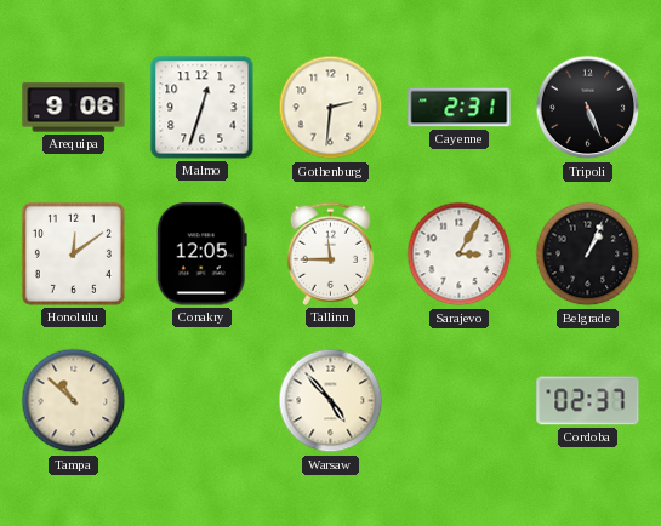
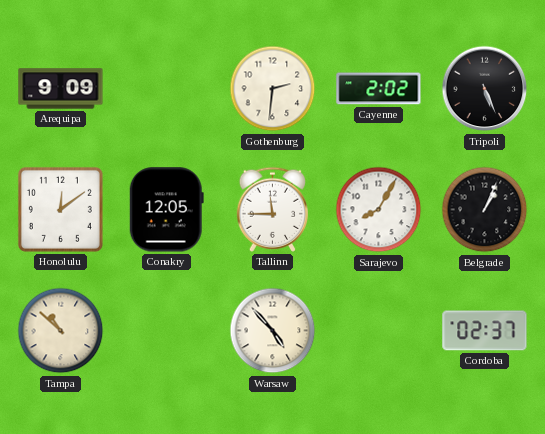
Arequipa: 9:06 -> 9:09
Malmo: 12:33 -> none
Cayenne: 2:31 -> 2:02
Sarajevo: 3:05 -> 8:05
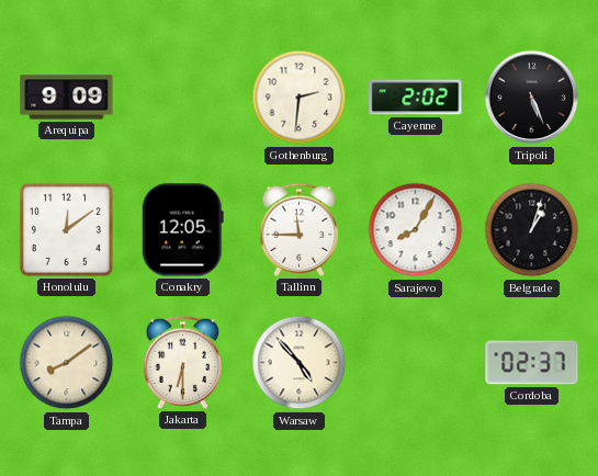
Belgrade: 1:04 -> 1:03
Tampa: 10:52 -> 8:09
Jakarta: none -> 6:30
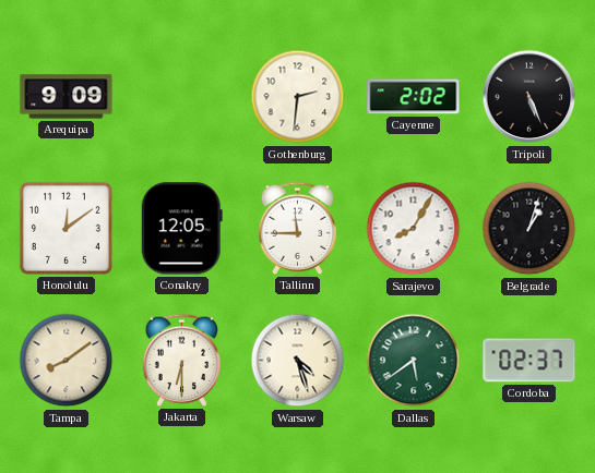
Warsaw: 4:53 -> 4:27
Dallas: none -> 5:39
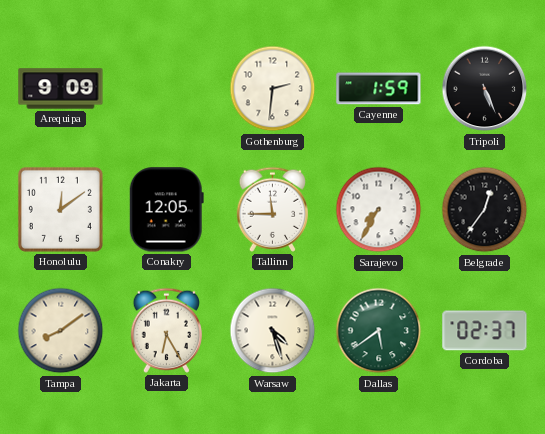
Cayenne: 2:02 -> 1:59
Sarajevo: 8:05 -> 7:35
Belgrade: 1:03 -> 12:36
Jakarta: 6:30 -> 6:25
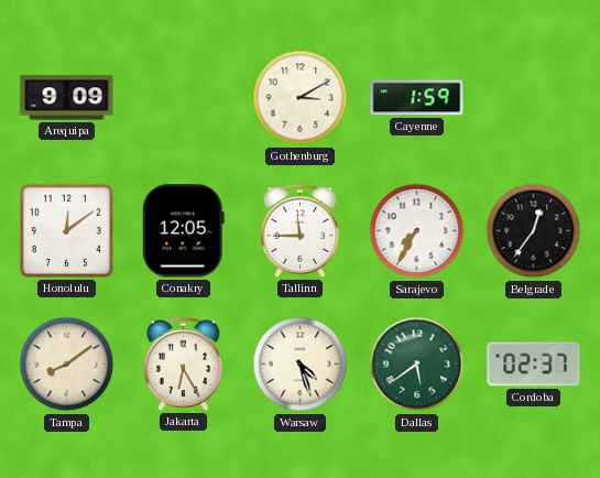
Gothenburg: 2:31 -> 3:10
Tripoli: 5:26 -> none
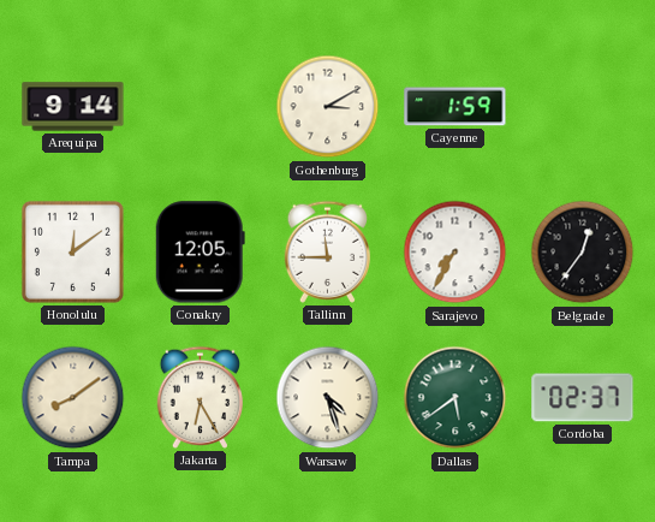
Arequipa: 9:09 -> 9:14
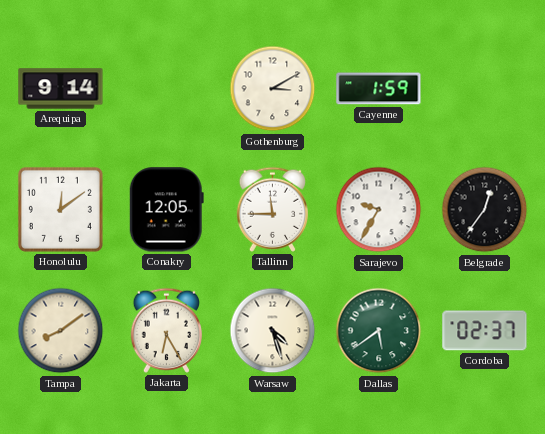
Sarajevo: 7:35 -> 9:35
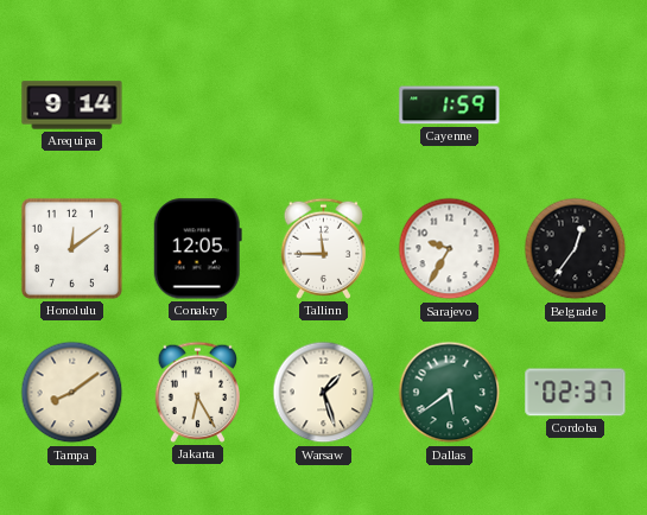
Gothenburg: 3:10 -> none
Warsaw: 4:27 -> 1:27
